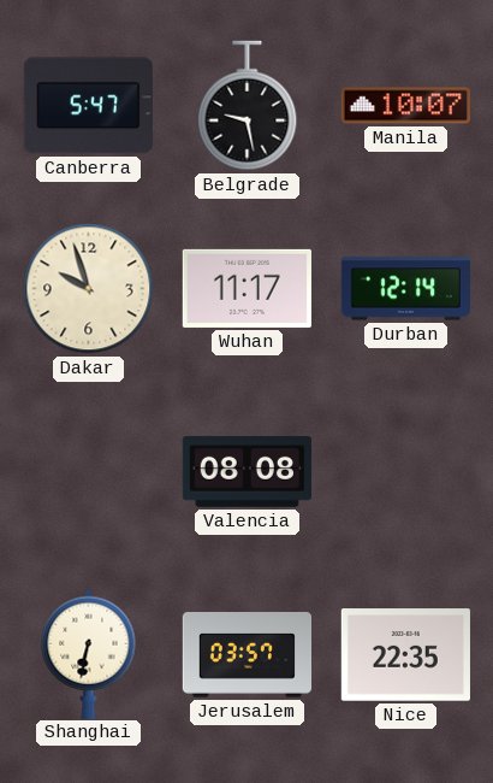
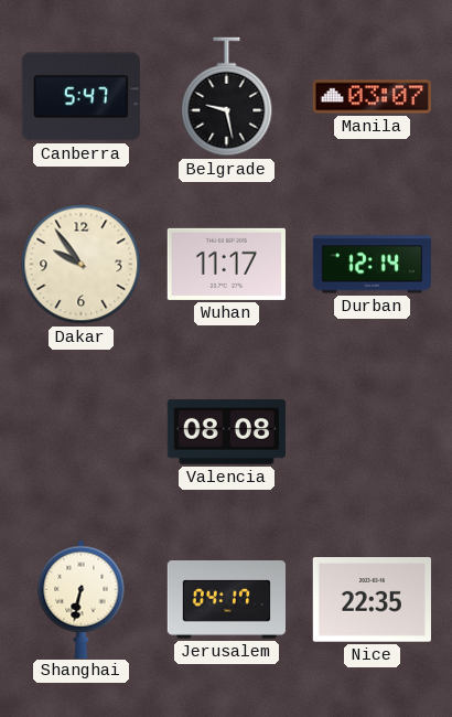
Manila: 10:07 -> 03:07
Dakar: 9:57 -> 9:54
Jerusalem: 03:57 -> 04:17
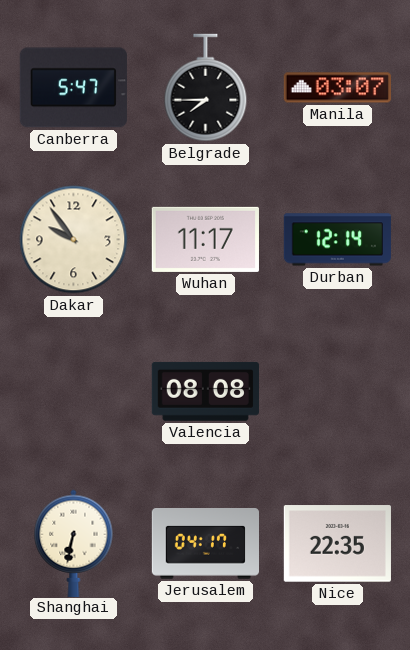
Belgrade: 9:28 -> 7:45
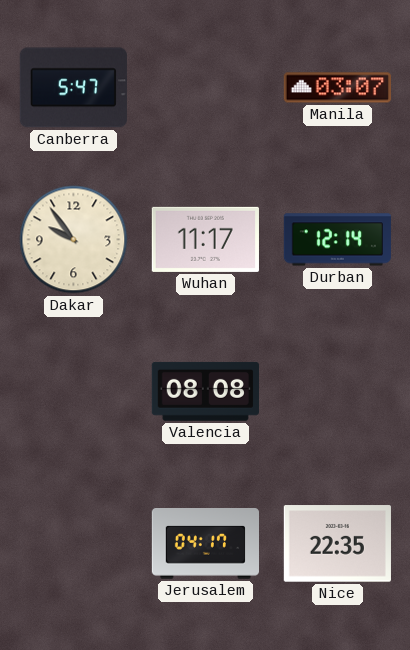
Belgrade: 7:45 -> none
Shanghai: 6:32 -> none
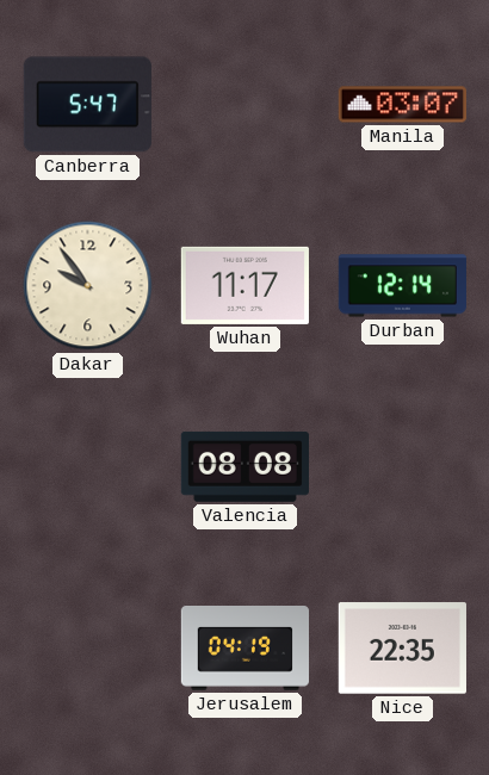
Jerusalem: 04:17 -> 04:19
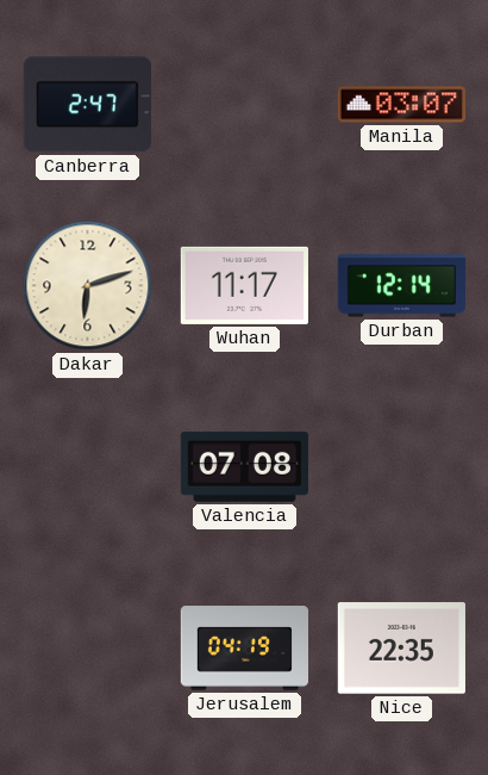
Canberra: 5:47 -> 2:47
Dakar: 9:54 -> 6:12
Valencia: 08:08 -> 07:08
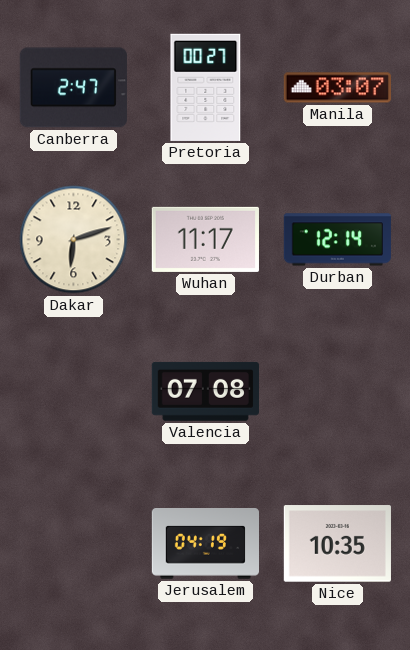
Pretoria: none -> 00:27
Nice: 22:35 -> 10:35
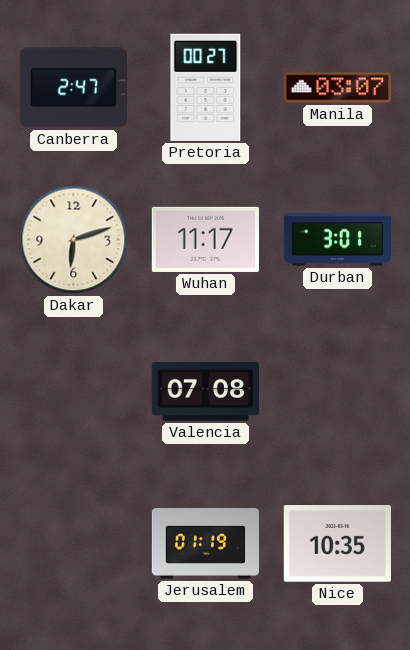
Durban: 12:14 -> 3:01
Jerusalem: 04:19 -> 01:19
